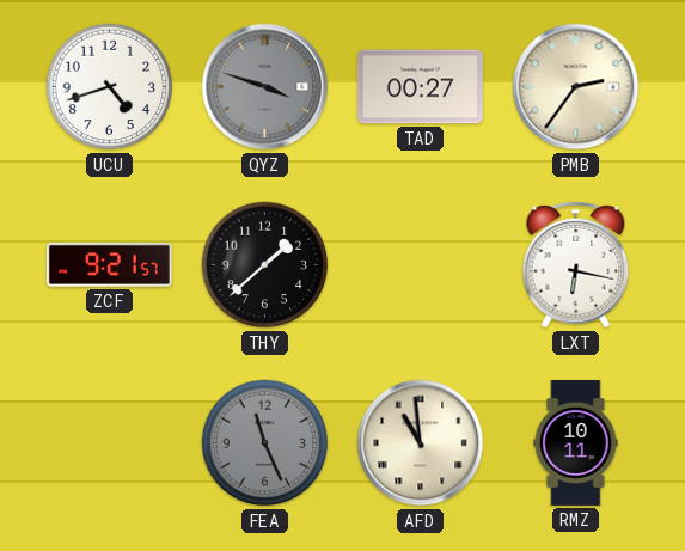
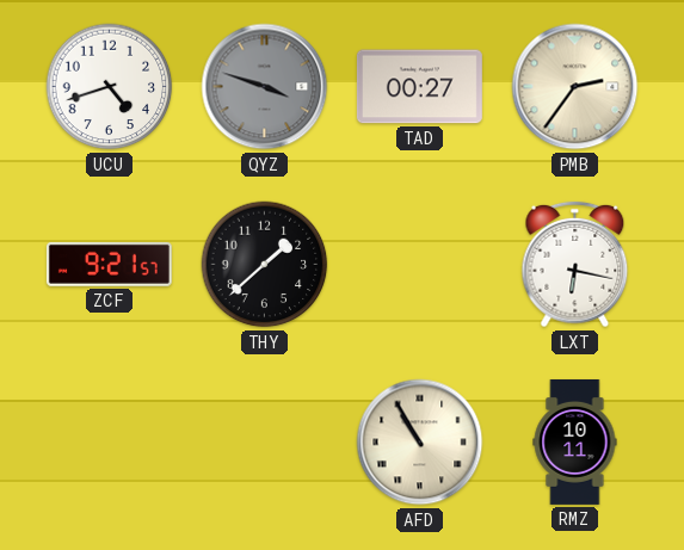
FEA: 11:26 -> none
AFD: 10:59 -> 10:55
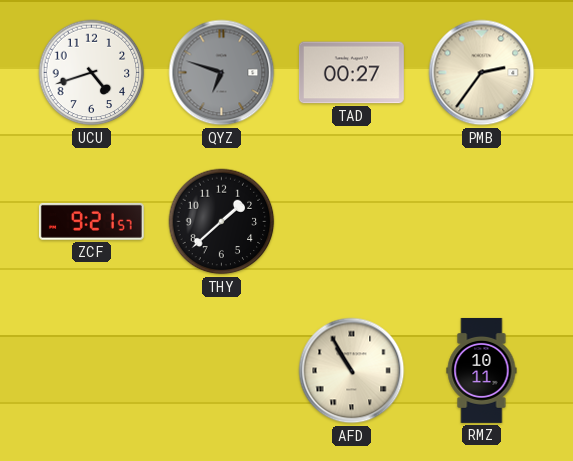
QYZ: 3:48 -> 6:48
LXT: 6:17 -> none
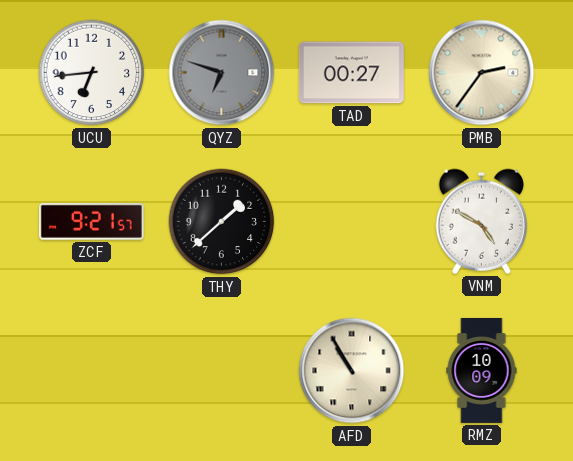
UCU: 4:42 -> 6:44
VNM: none -> 4:50
RMZ: 10:11 -> 10:09
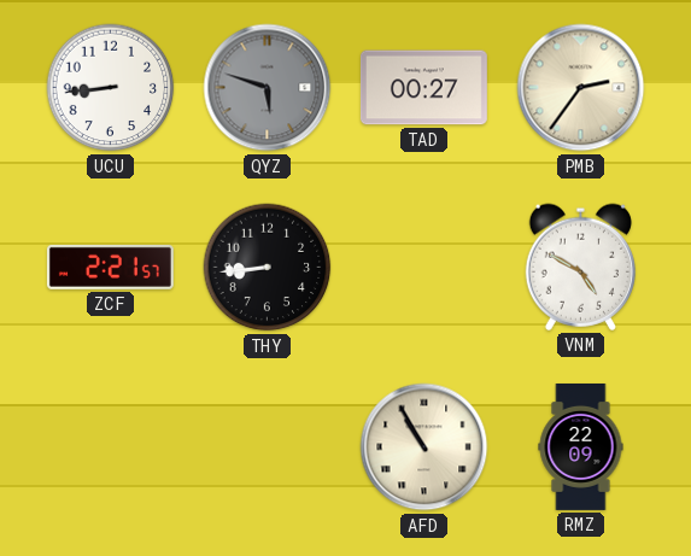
UCU: 6:44 -> 8:44
QYZ: 6:48 -> 5:48
ZCF: 9:21 -> 2:21
THY: 1:38 -> 8:44
RMZ: 10:09 -> 22:09
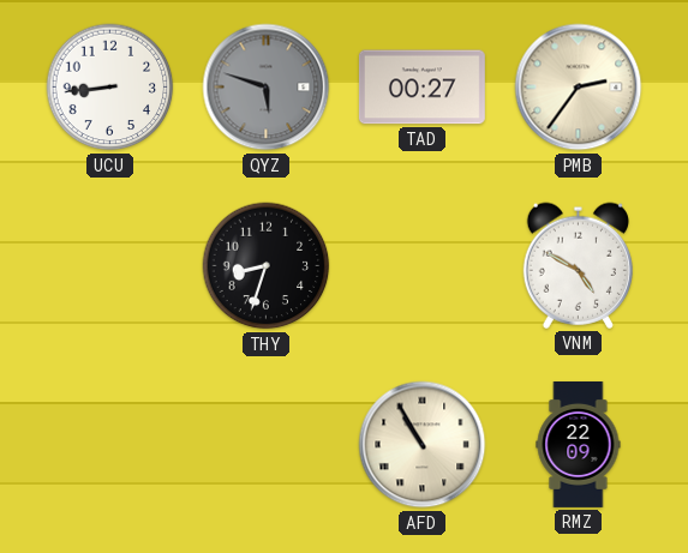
ZCF: 2:21 -> none
THY: 8:44 -> 8:33
